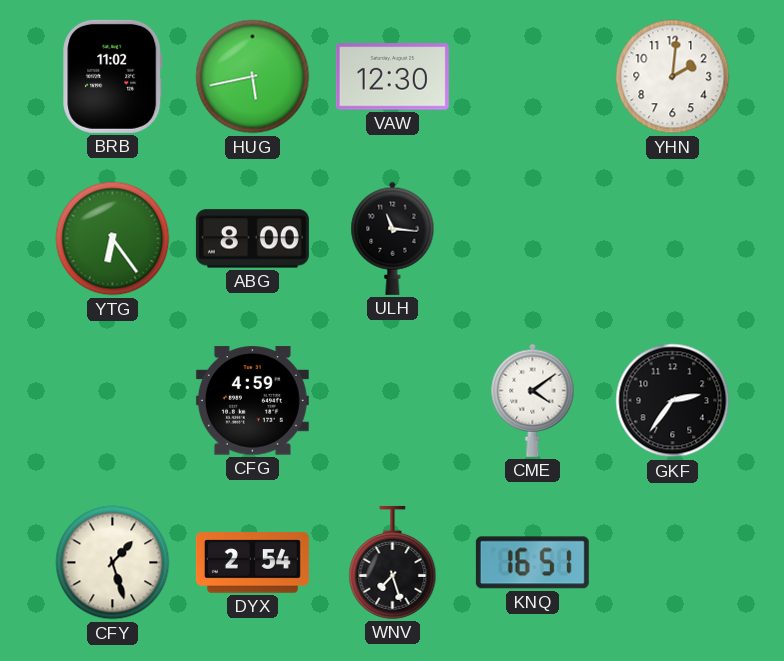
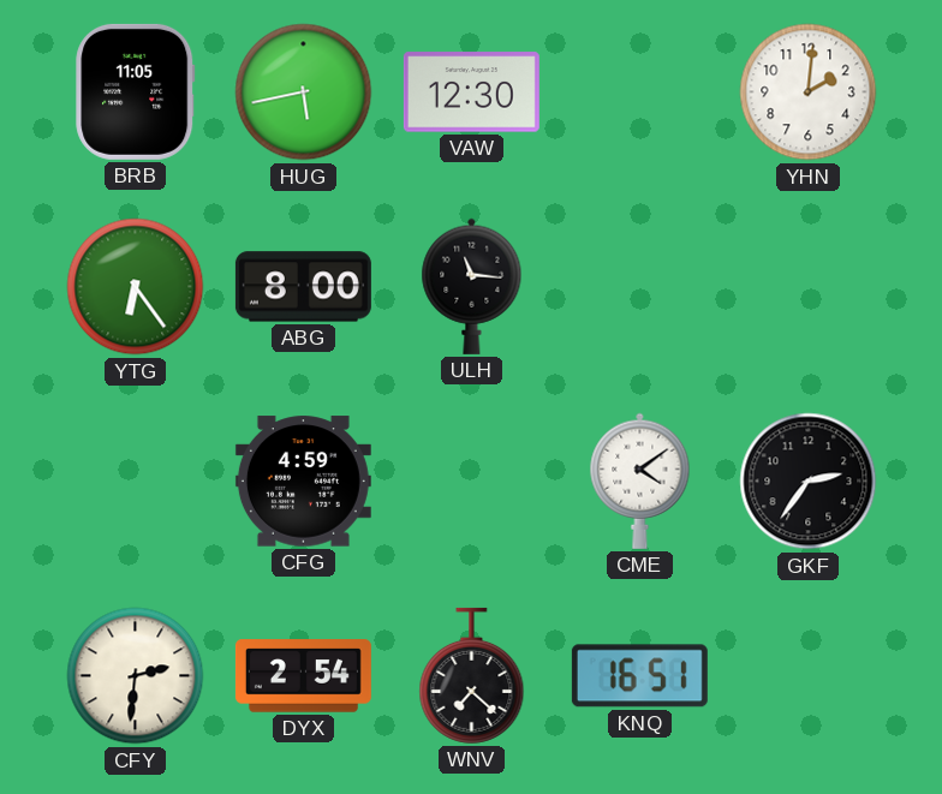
BRB: 11:02 -> 11:05
CFY: 1:27 -> 2:31
WNV: 7:27 -> 7:22
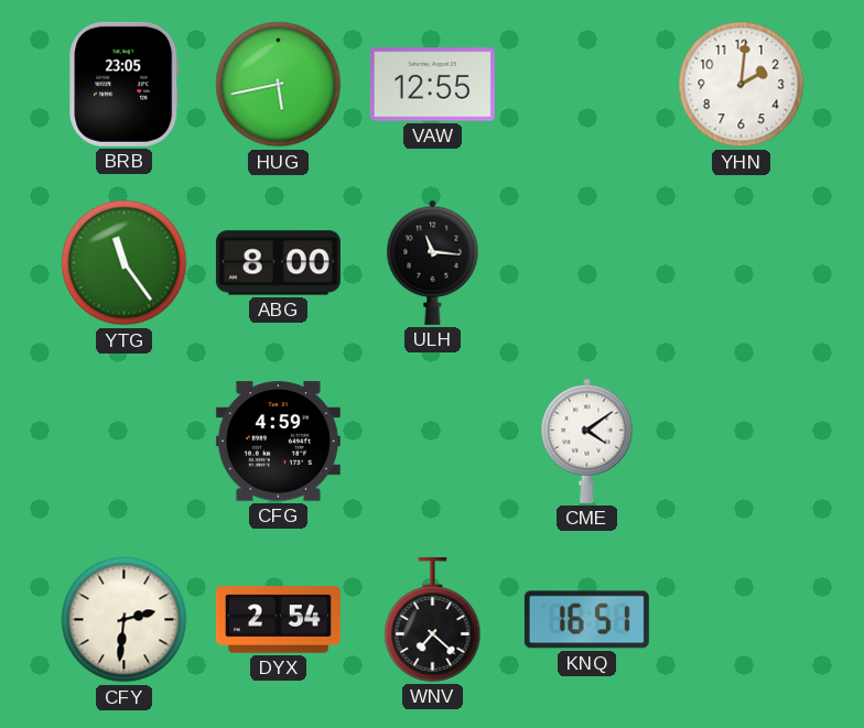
BRB: 11:05 -> 23:05
VAW: 12:30 -> 12:55
YTG: 6:24 -> 11:24
GKF: 2:36 -> none
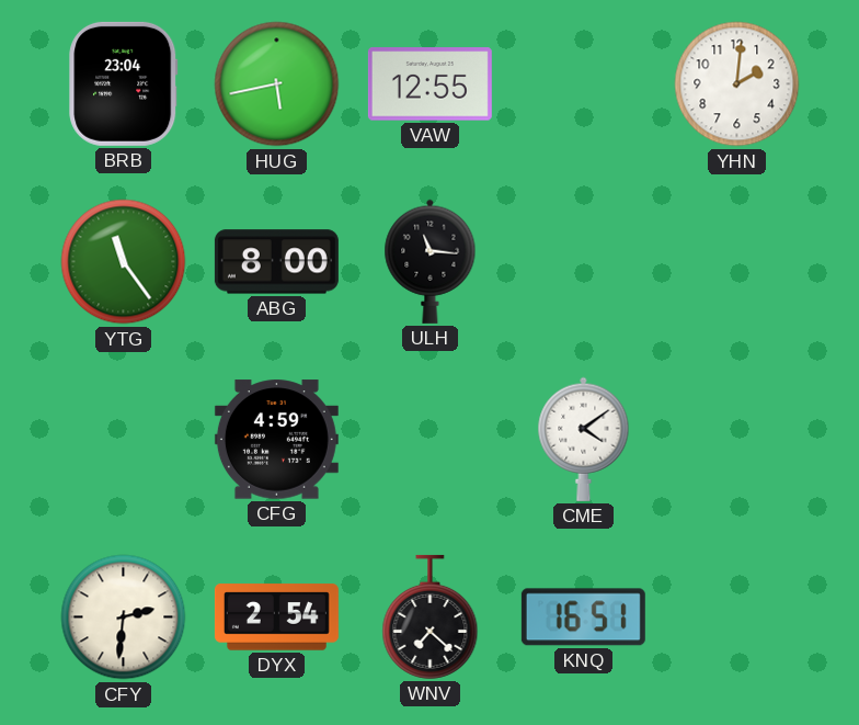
BRB: 23:05 -> 23:04
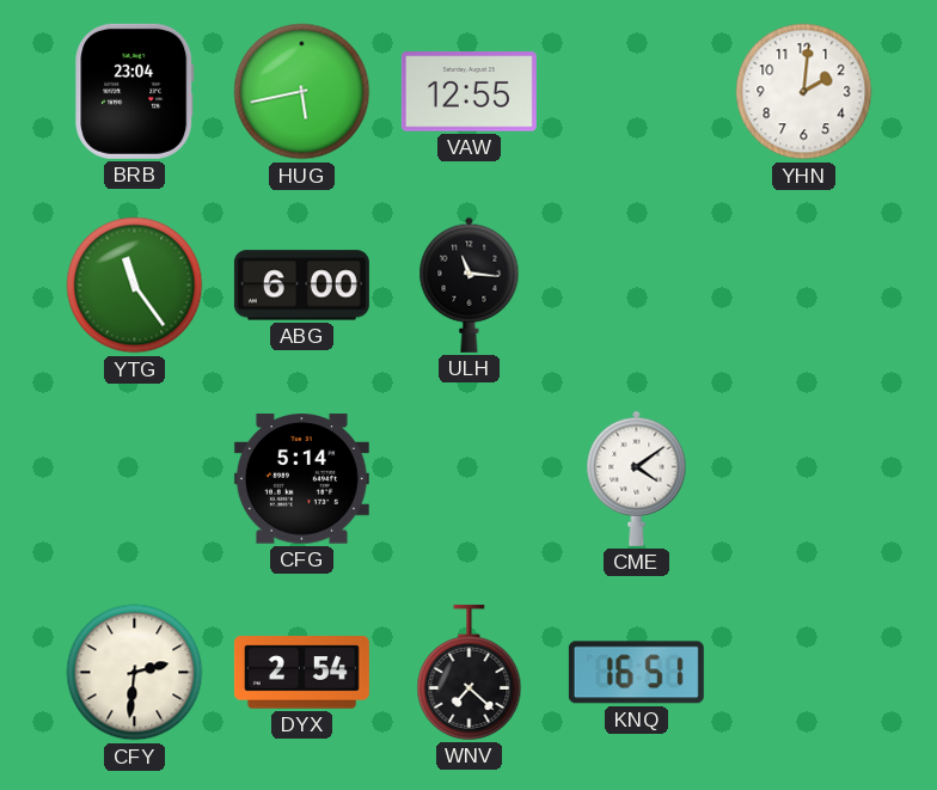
ABG: 8:00 -> 6:00
CFG: 4:59 -> 5:14
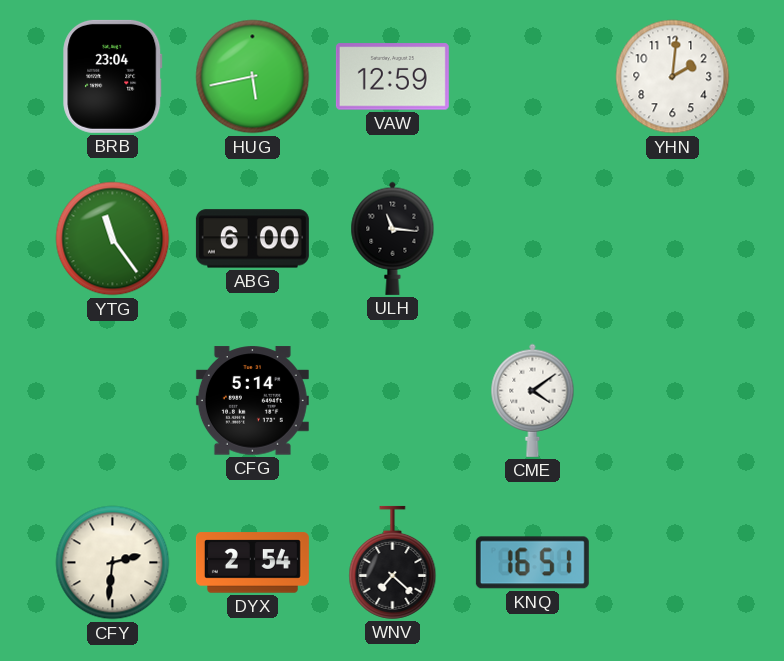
VAW: 12:55 -> 12:59
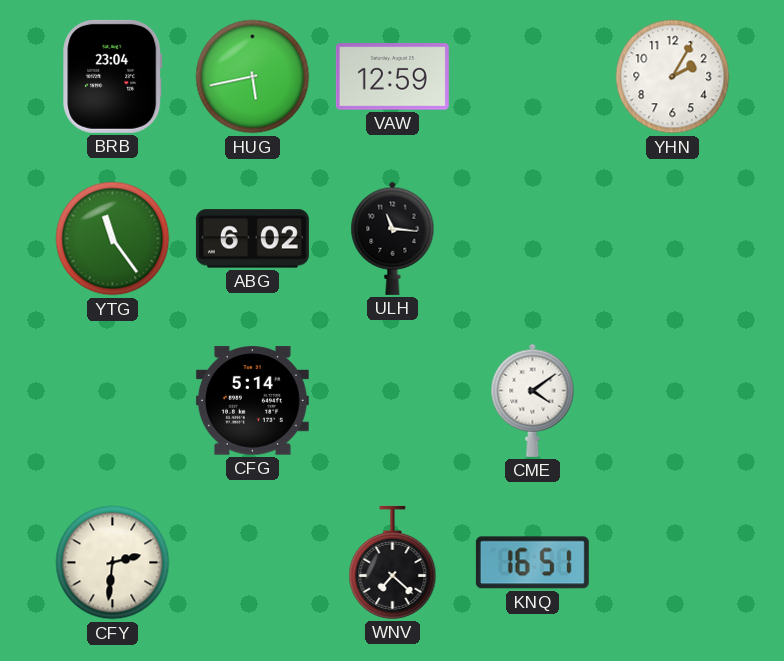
YHN: 2:01 -> 2:05
ABG: 6:00 -> 6:02
DYX: 2:54 -> none
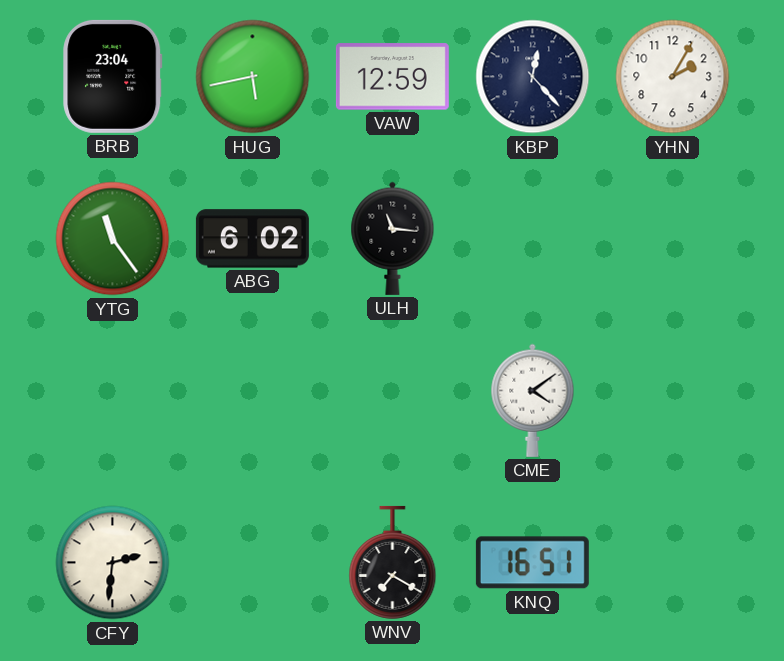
KBP: none -> 12:23
CFG: 5:14 -> none
WNV: 7:22 -> 7:20
